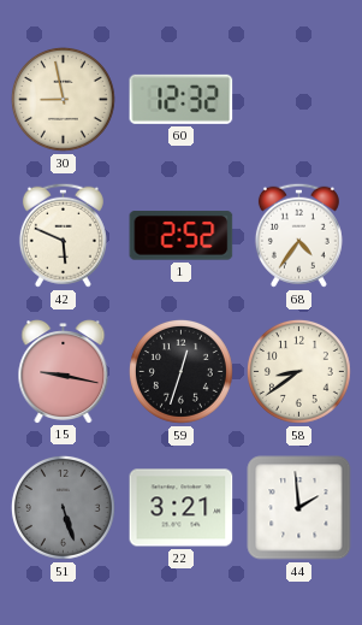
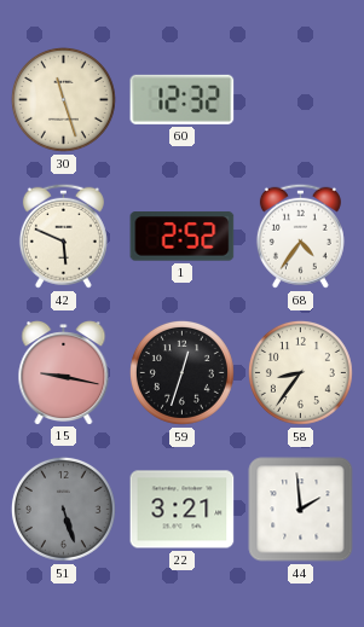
30: 8:58 -> 11:27
58: 8:39 -> 8:36
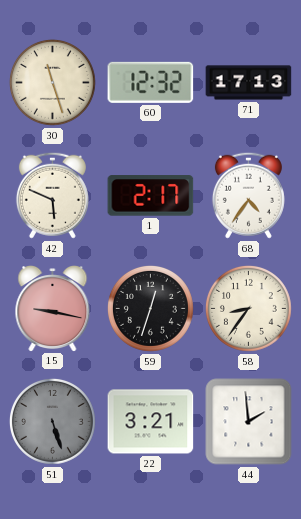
71: none -> 17:13
1: 2:52 -> 2:17
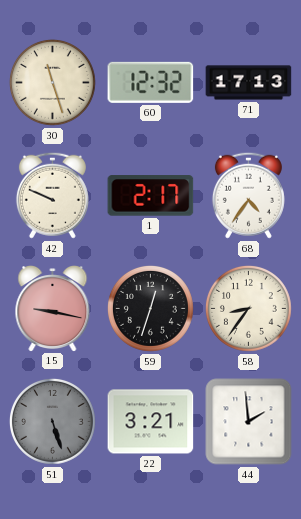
42: 5:49 -> 9:49
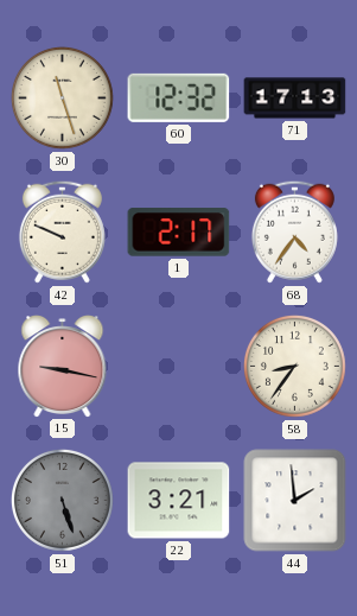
59: 12:33 -> none
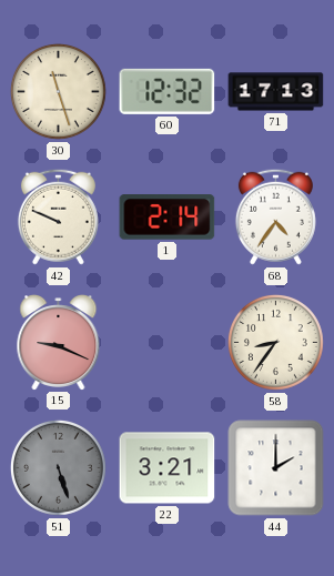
1: 2:17 -> 2:14
15: 9:17 -> 9:19
44: 1:59 -> 2:00
